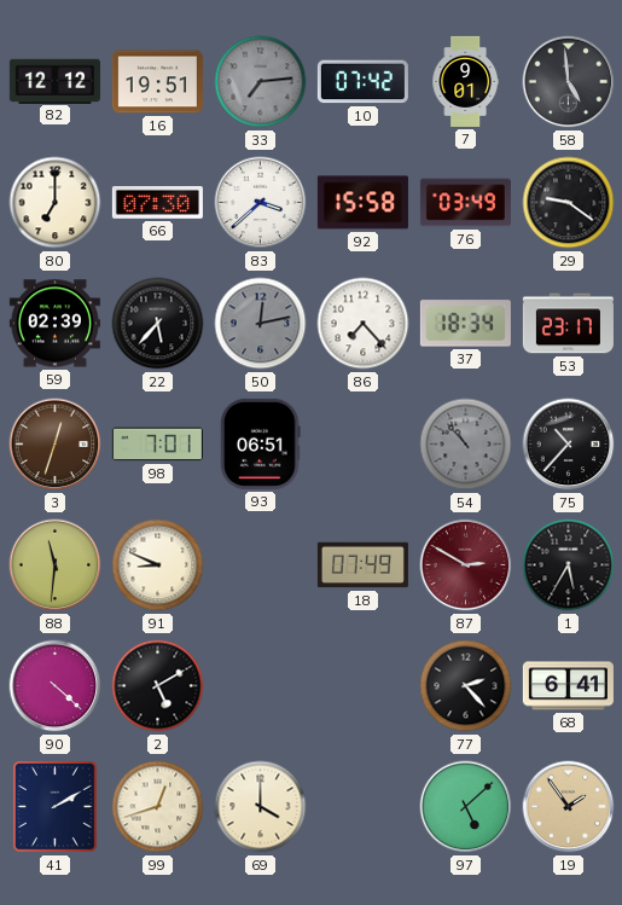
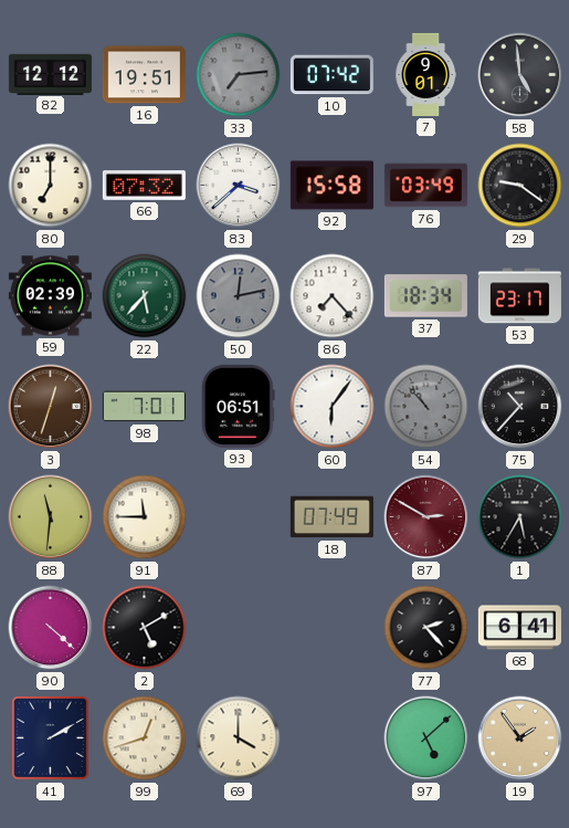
66: 07:30 -> 07:32
22 dial: black -> green
60: none -> 6:06
91: 8:49 -> 11:45
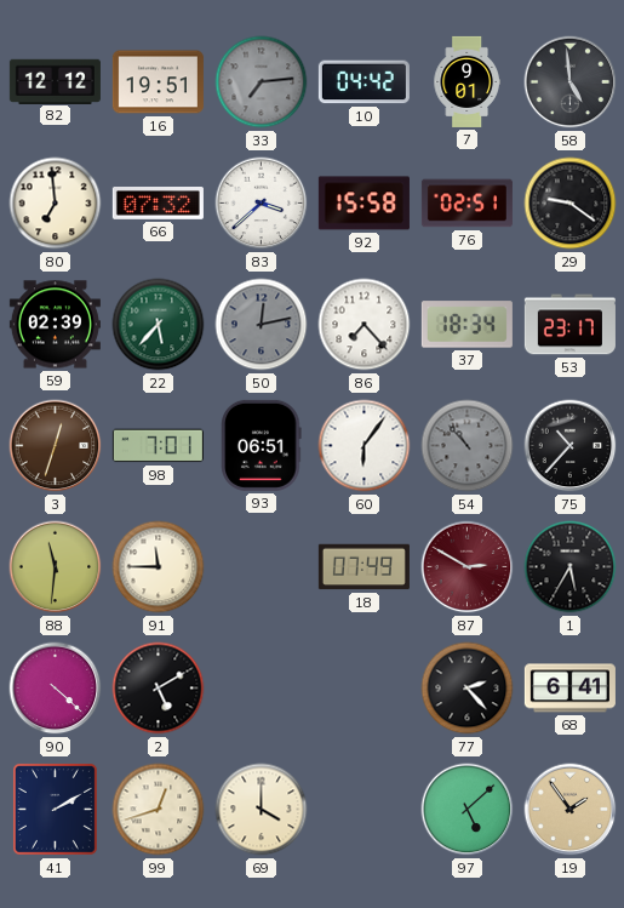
10: 07:42 -> 04:42
80: 7:00 -> 6:59
76: 03:49 -> 02:51
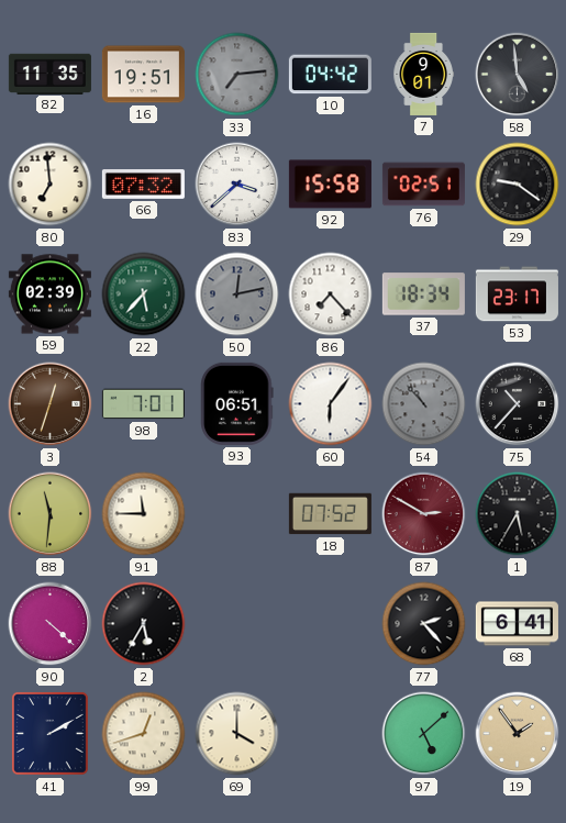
82: 12:12 -> 11:35
18: 07:49 -> 07:52
2: 5:10 -> 5:35
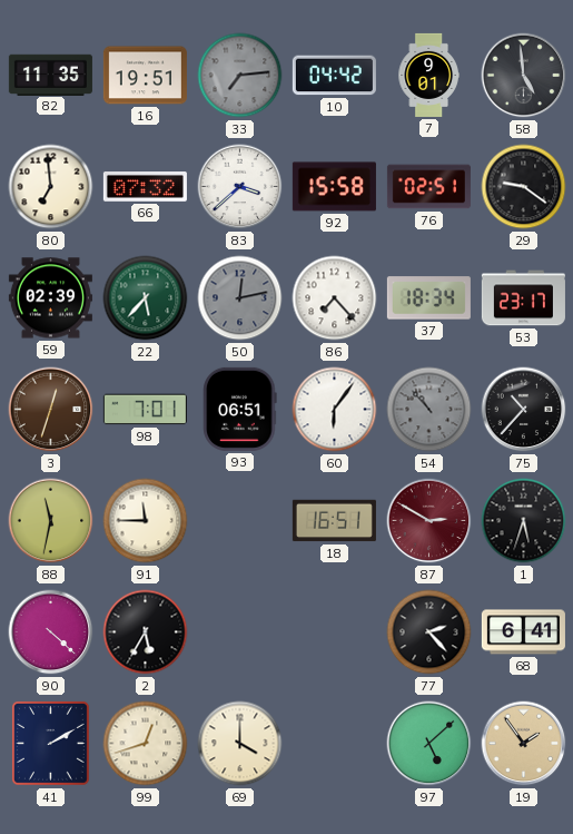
88: 11:31 -> 11:32
18: 07:52 -> 16:51
1: 5:35 -> 5:33
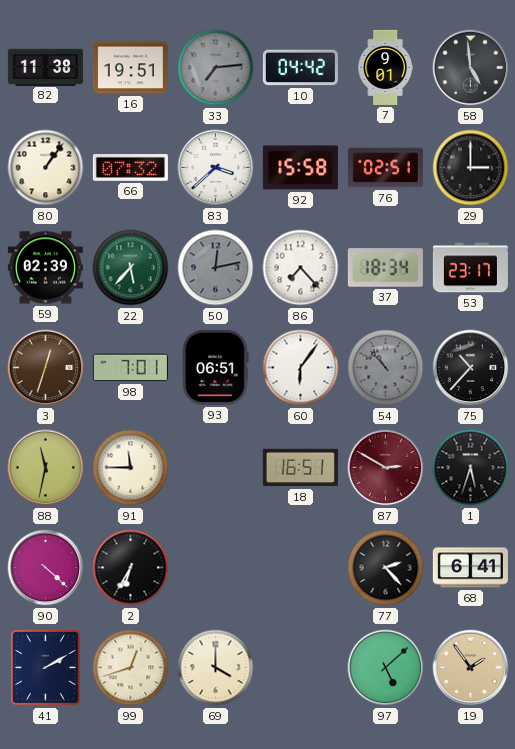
82: 11:35 -> 11:38
80: 6:59 -> 1:06
29: 9:21 -> 3:00
2: 5:35 -> 6:35
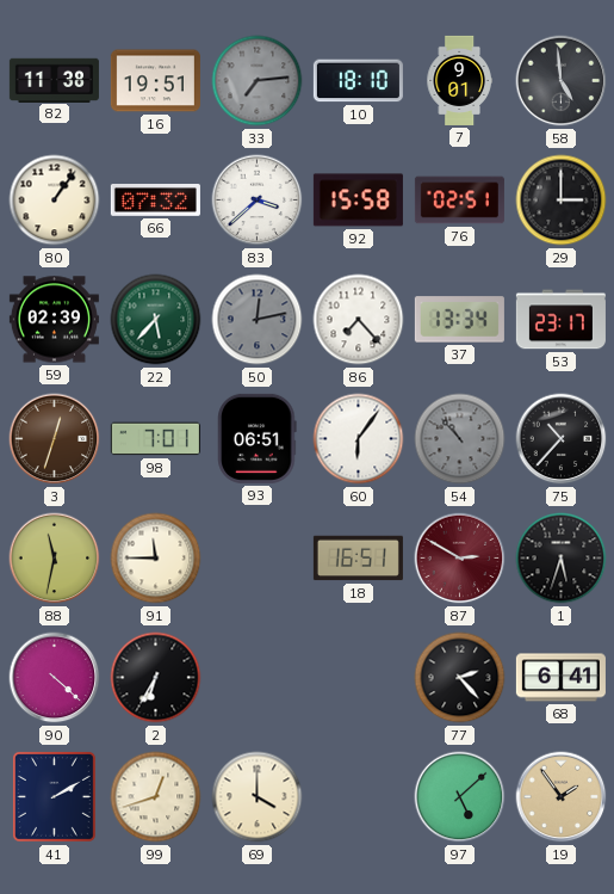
10: 04:42 -> 18:10
37: 18:34 -> 13:34
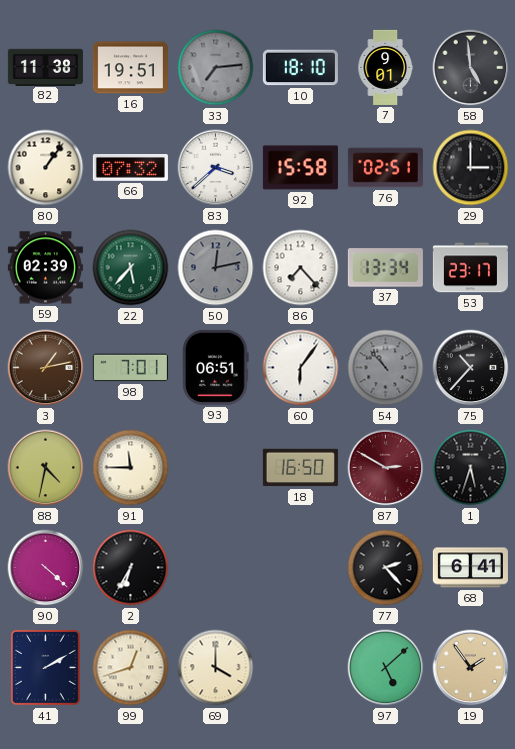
3: 12:33 -> 1:13
88: 11:32 -> 4:32
18: 16:51 -> 16:50
